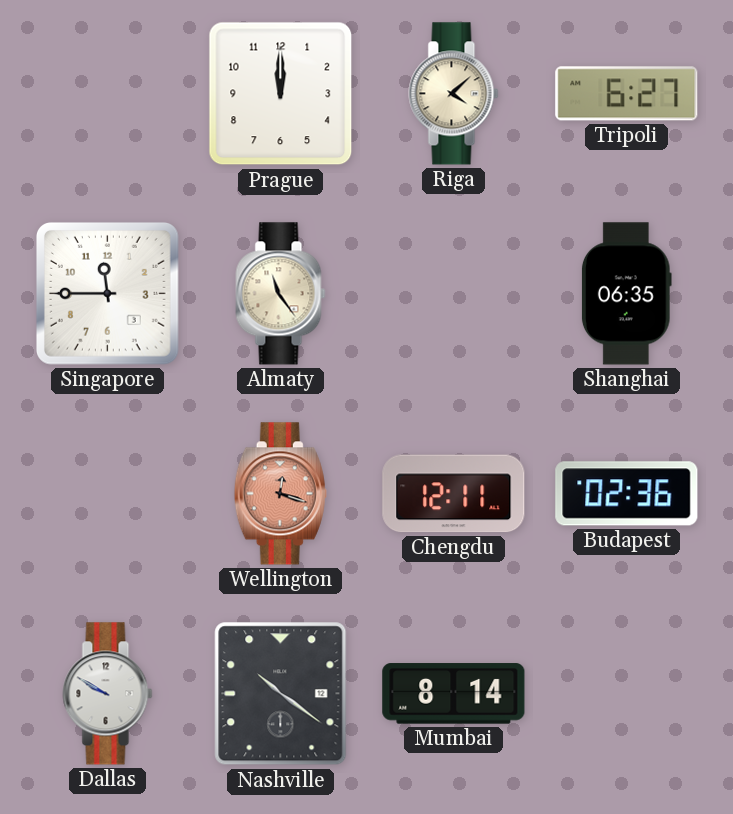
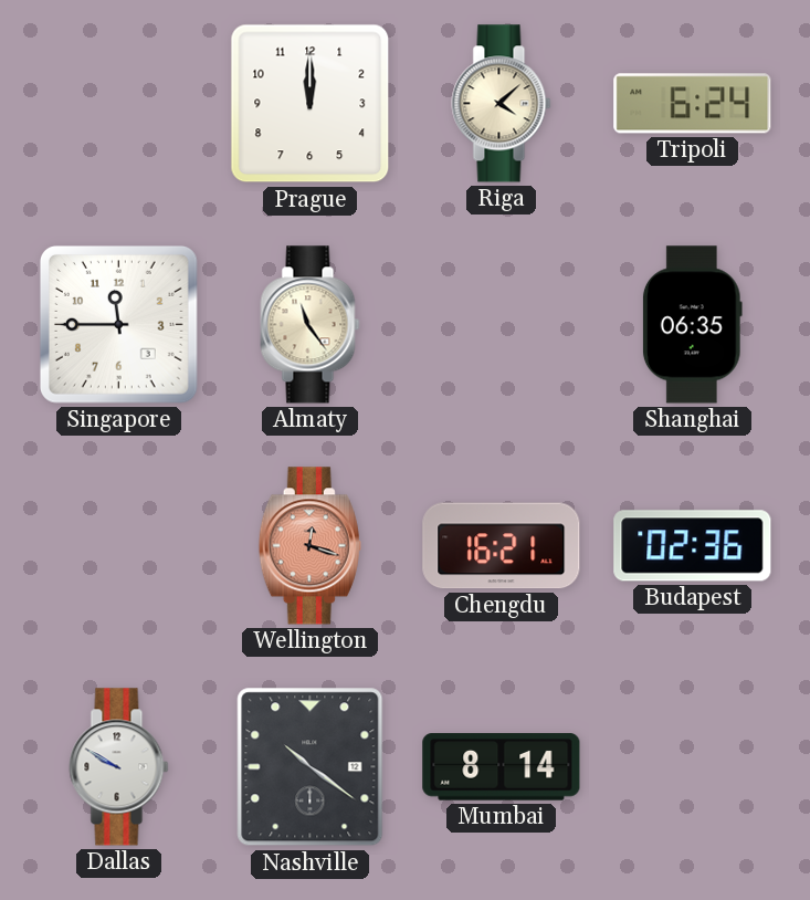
Tripoli: 6:27 -> 6:24
Chengdu: 12:11 -> 16:21
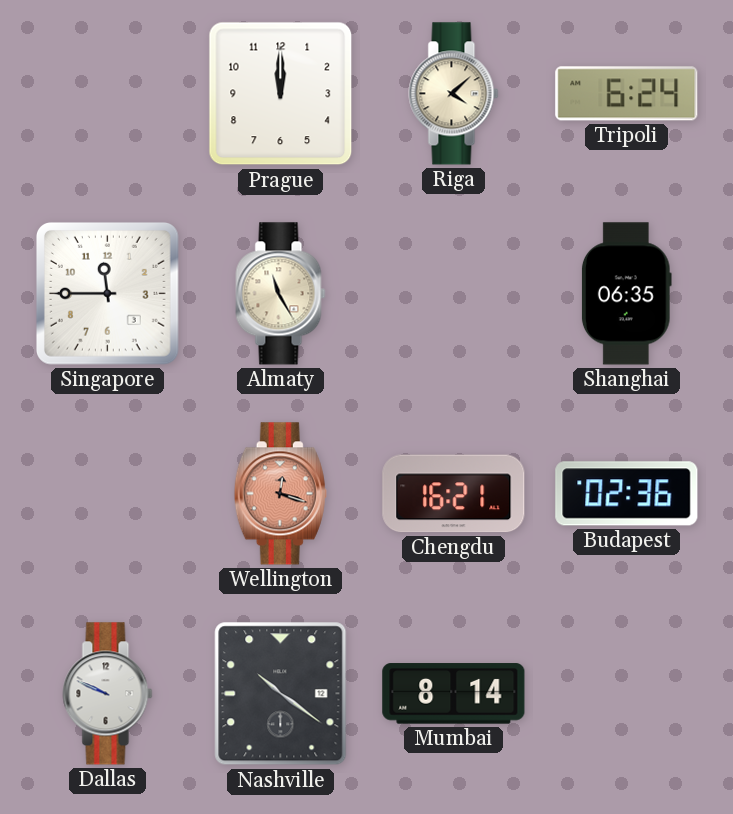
Almaty: 11:24 -> 11:25
Dallas: 9:50 -> 9:49
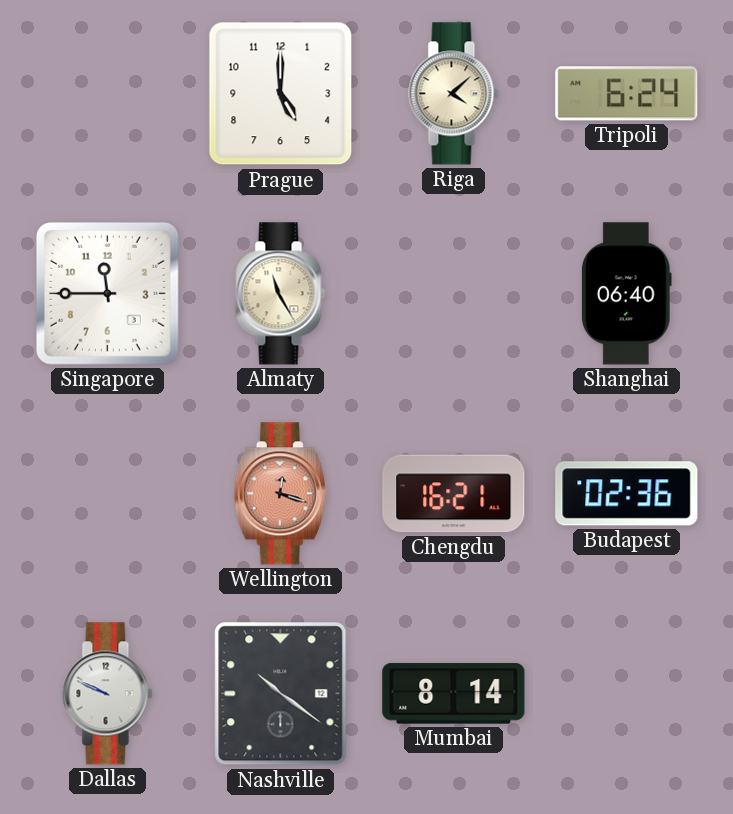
Prague: 12:00 -> 5:00
Shanghai: 06:35 -> 06:40
